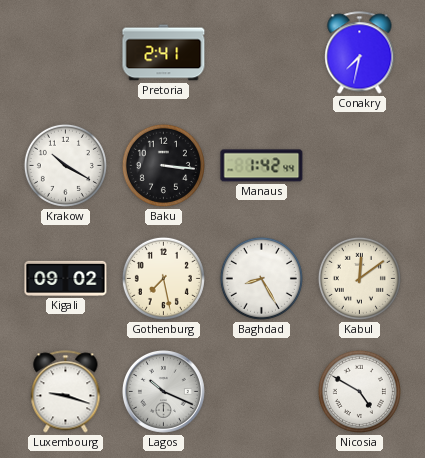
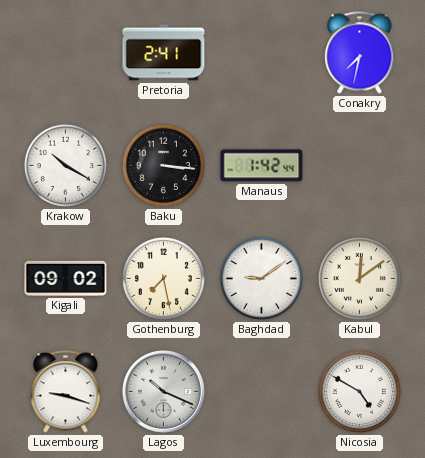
Baghdad: 8:25 -> 9:09
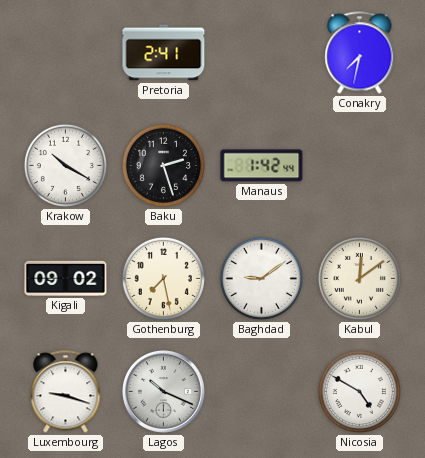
Baku: 3:16 -> 2:27
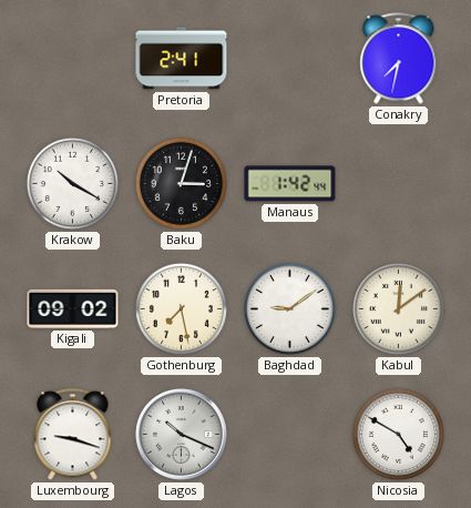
Baku: 2:27 -> 3:03
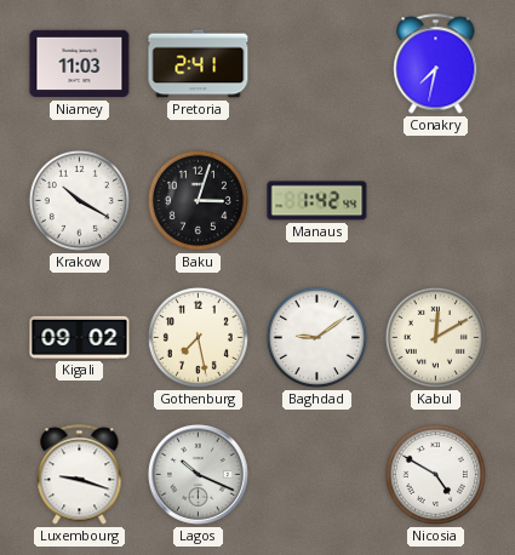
Niamey: none -> 11:03
Kabul: 12:09 -> 12:10
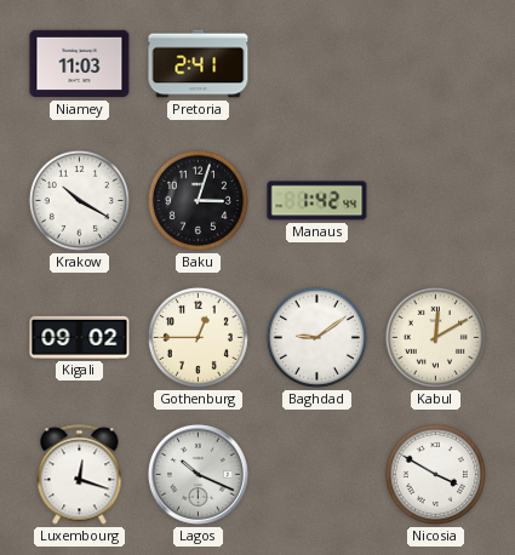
Conakry: 7:32 -> none
Gothenburg: 7:28 -> 12:45
Luxembourg: 9:18 -> 12:18
Nicosia: 4:50 -> 3:50
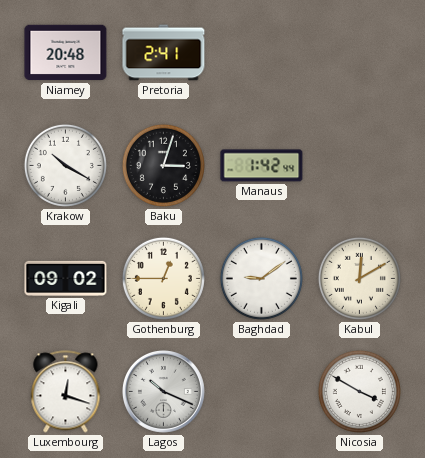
Niamey: 11:03 -> 20:48
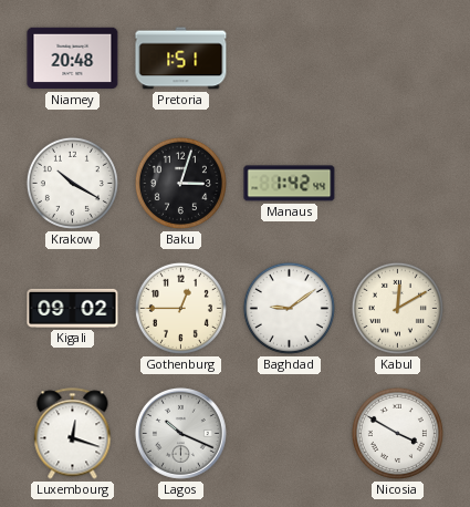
Pretoria: 2:41 -> 1:51
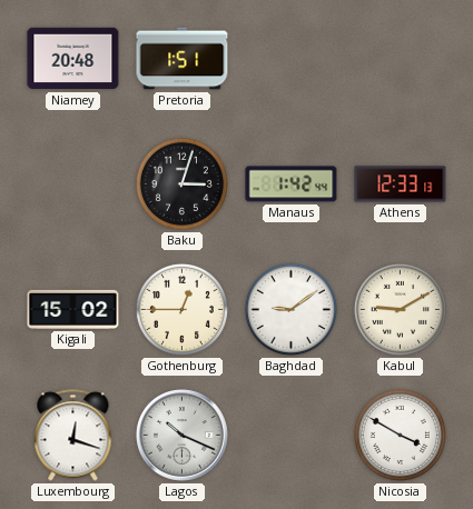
Krakow: 10:20 -> none
Athens: none -> 12:33
Kigali: 09:02 -> 15:02
Kabul: 12:10 -> 9:10
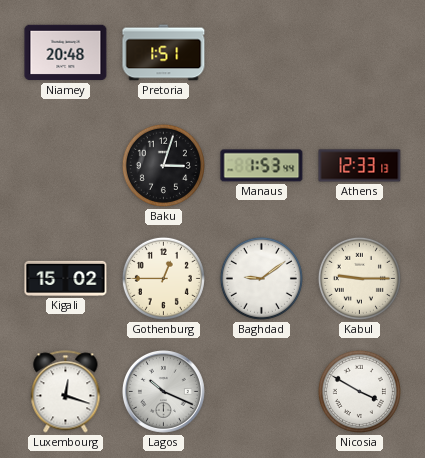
Manaus: 1:42 -> 1:53
Kabul: 9:10 -> 9:15
